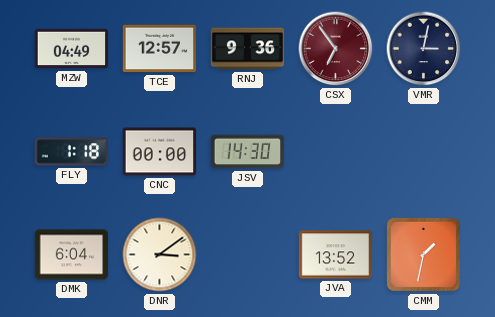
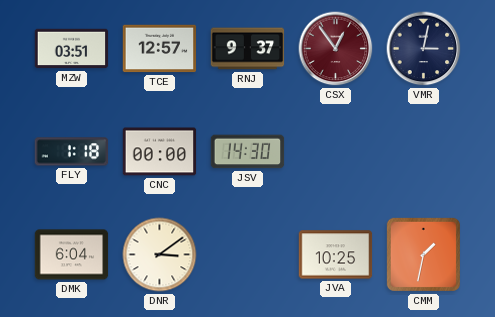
MZW: 04:49 -> 03:51
RNJ: 9:36 -> 9:37
CSX: 6:54 -> 12:54
JVA: 13:52 -> 10:25
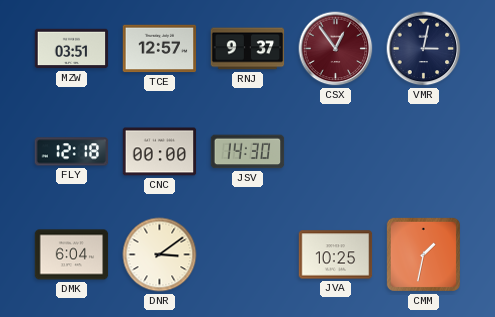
FLY: 1:18 -> 12:18
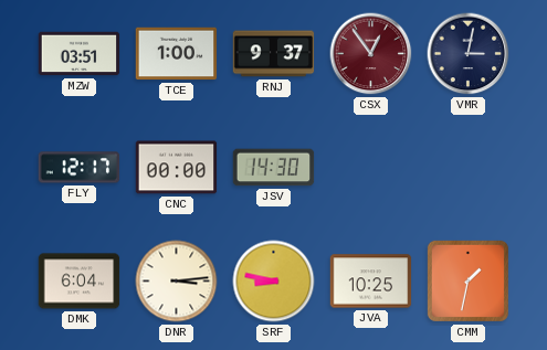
TCE: 12:57 -> 1:00
FLY: 12:18 -> 12:17
DNR: 3:09 -> 3:14
SRF: none -> 8:47
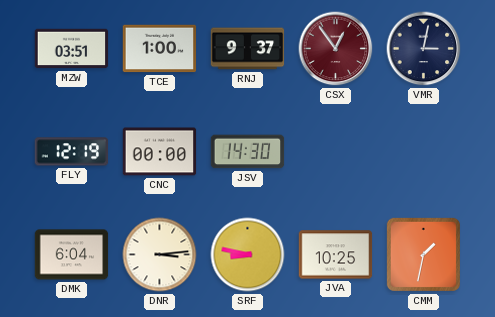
FLY: 12:17 -> 12:19
